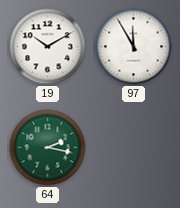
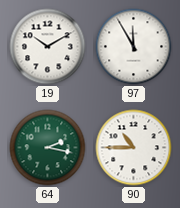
90: none -> 10:45
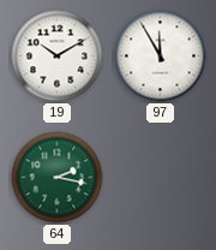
90: 10:45 -> none
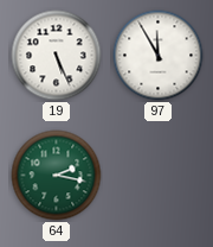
19: 10:10 -> 5:26
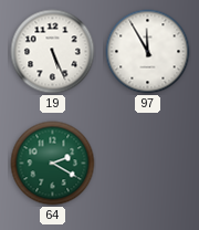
64: 2:17 -> 2:20
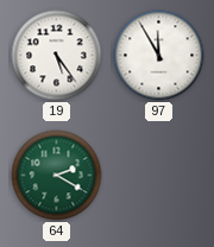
19: 5:26 -> 5:24
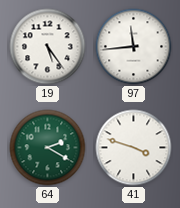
97: 11:55 -> 11:44
41: none -> 3:48
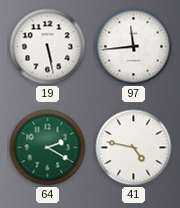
19: 5:24 -> 5:28
41: 3:48 -> 4:47
